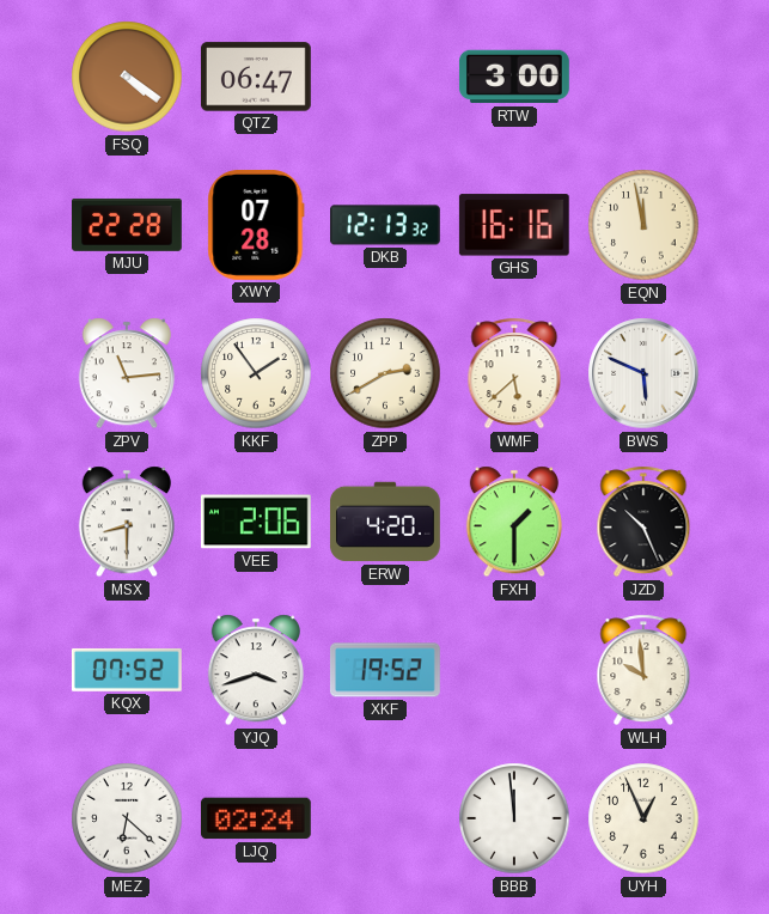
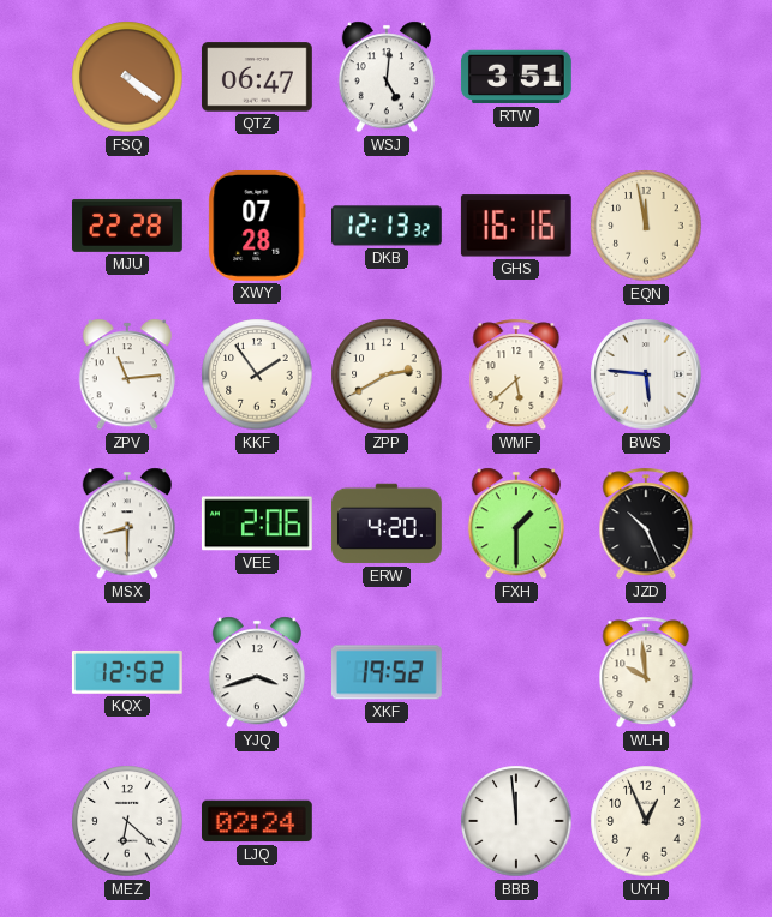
WSJ: none -> 5:01
RTW: 3:00 -> 3:51
BWS: 5:49 -> 5:46
KQX: 07:52 -> 12:52
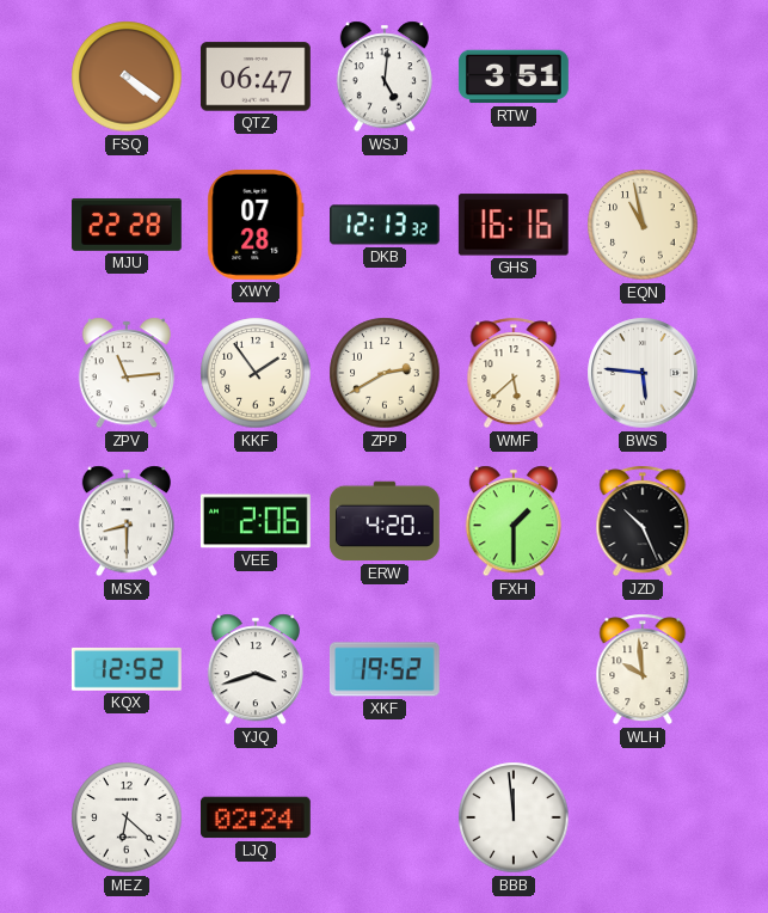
EQN: 11:58 -> 10:58
UYH: 12:56 -> none
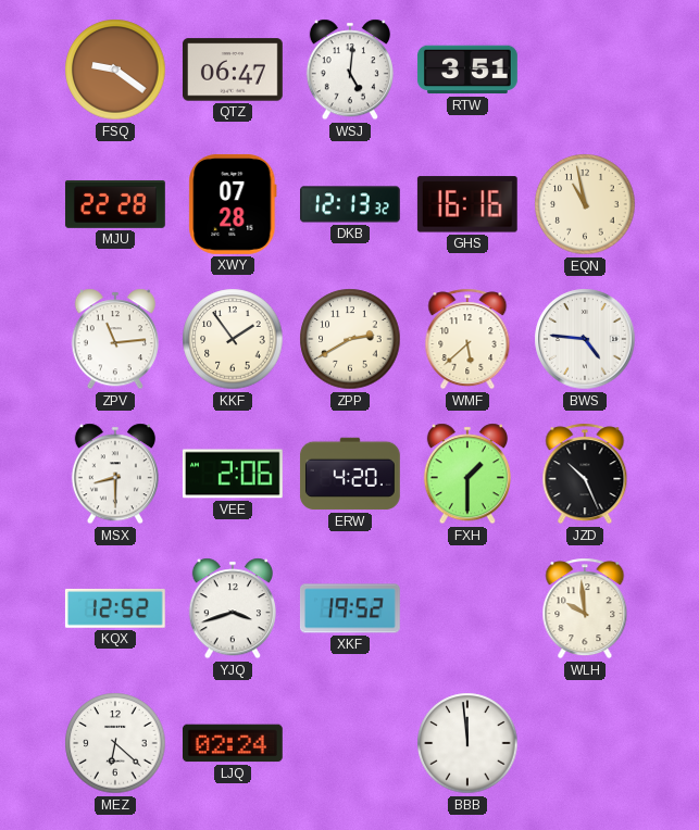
FSQ: 4:21 -> 9:21
BWS: 5:46 -> 4:46
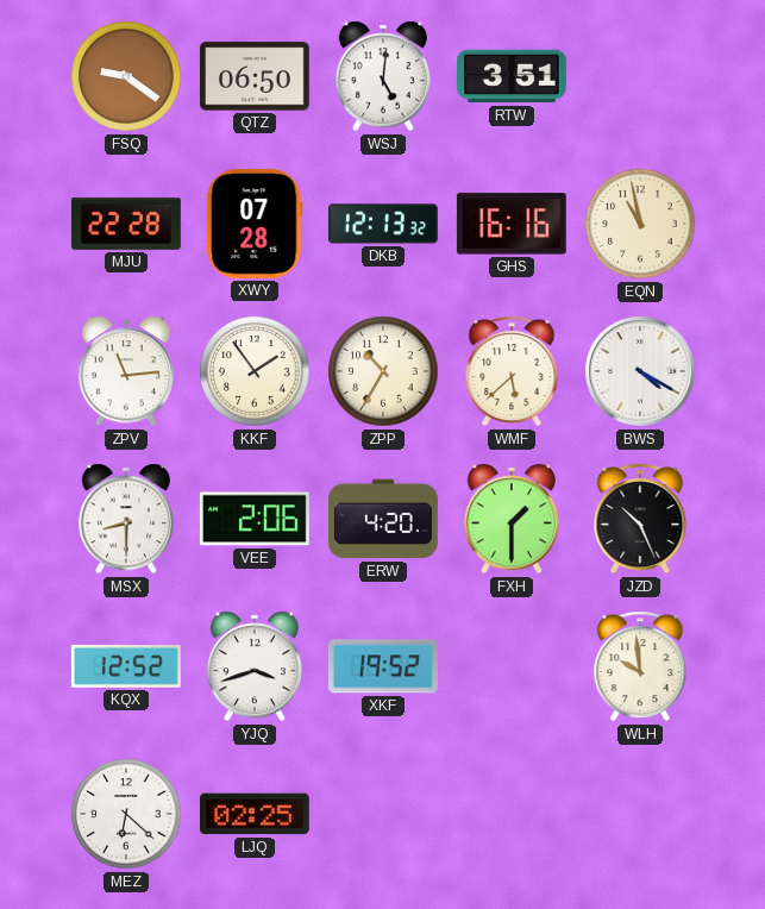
QTZ: 06:47 -> 06:50
ZPP: 2:40 -> 10:35
BWS: 4:46 -> 4:20
LJQ: 02:24 -> 02:25
BBB: 11:59 -> none
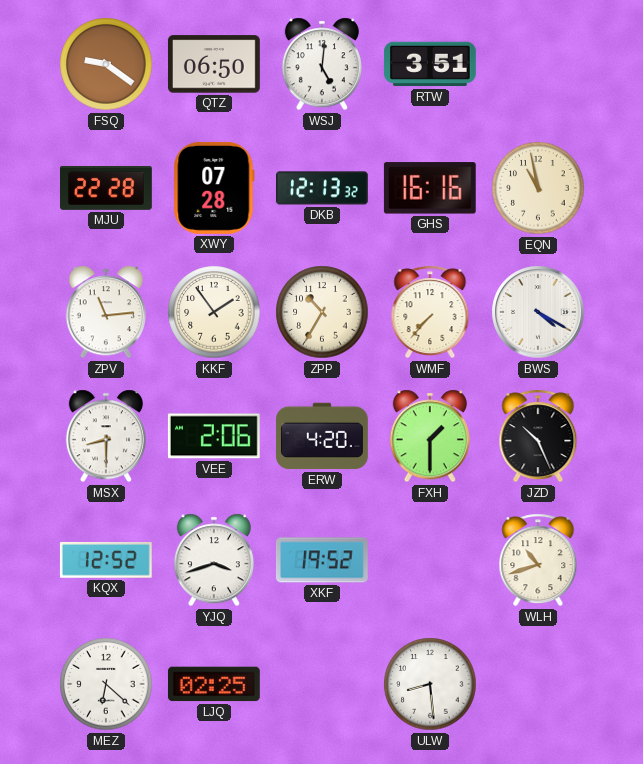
WMF: 5:38 -> 7:37
WLH: 9:59 -> 10:42
ULW: none -> 8:29
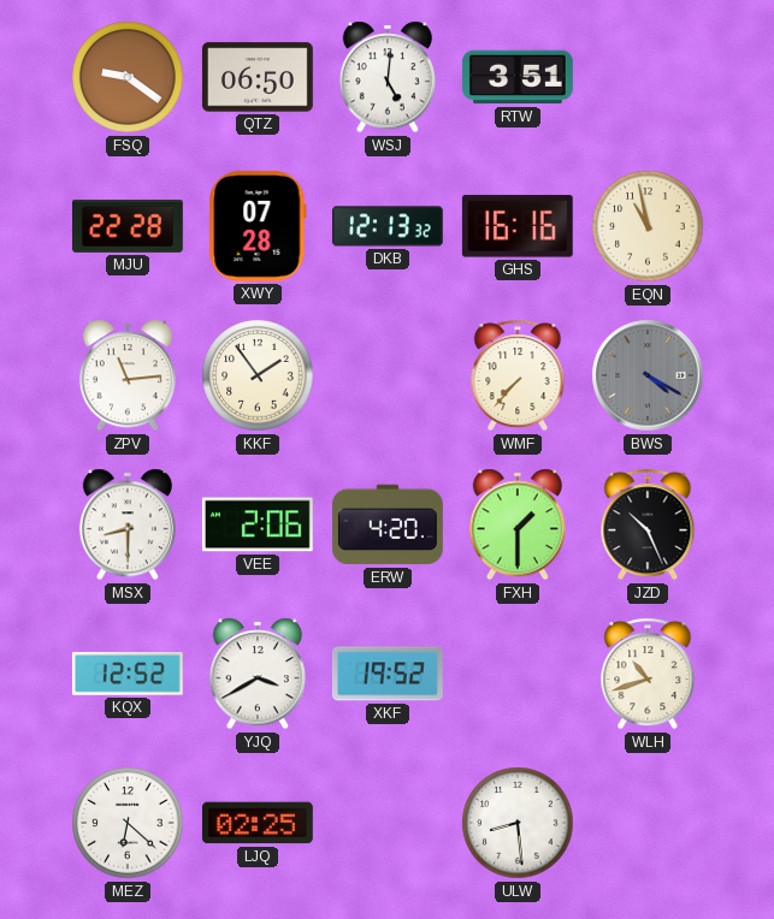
ZPP: 10:35 -> none
BWS dial: white -> grey
YJQ: 3:42 -> 3:40
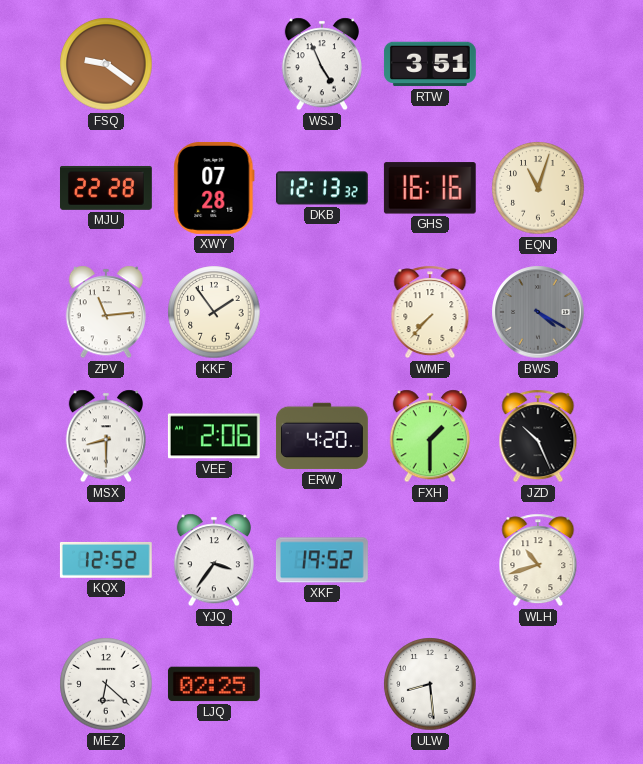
QTZ: 06:50 -> none
WSJ: 5:01 -> 4:56
EQN: 10:58 -> 11:03
YJQ: 3:40 -> 3:36
